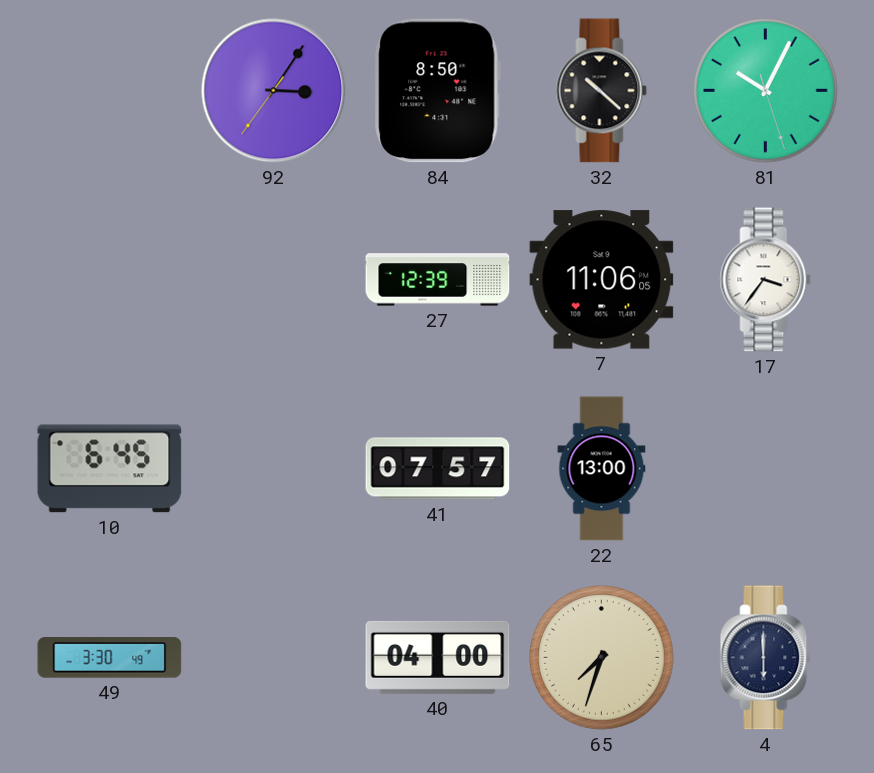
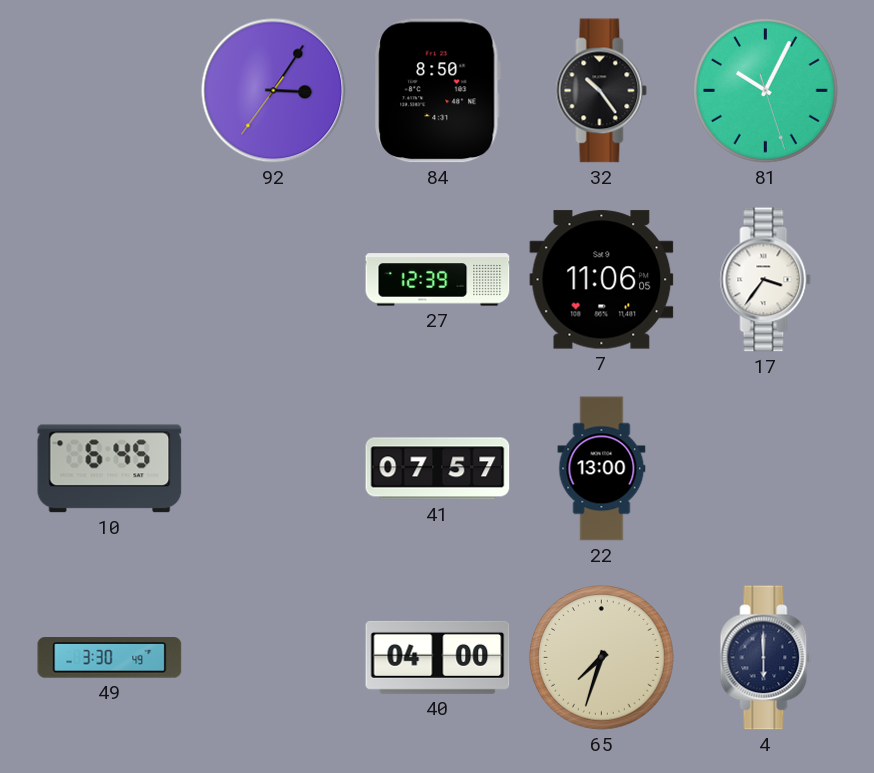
32: 10:22 -> 10:24
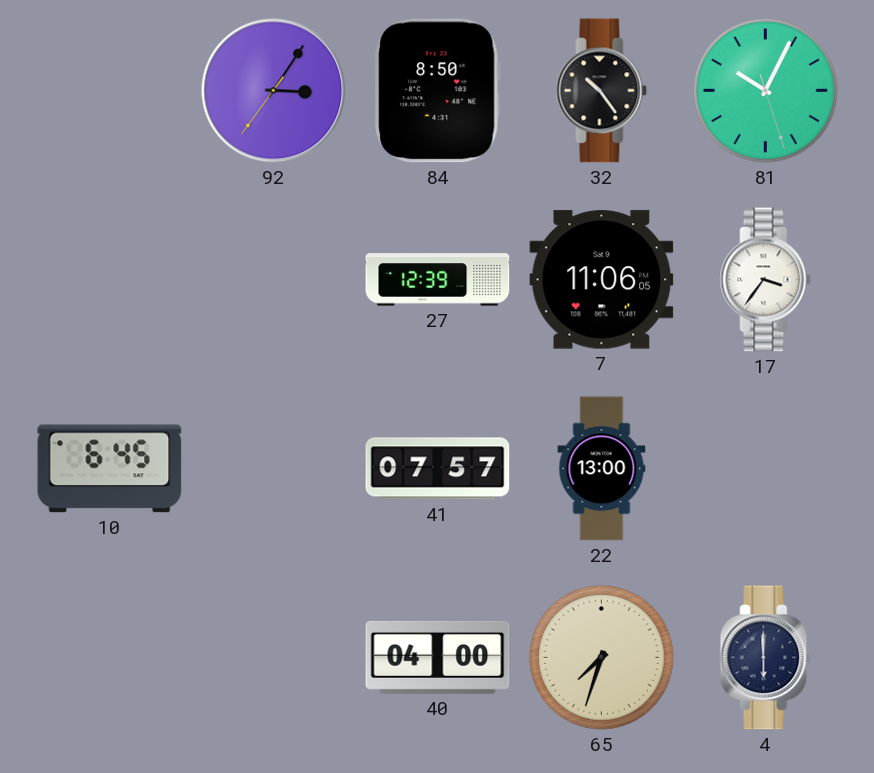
49: 3:30 -> none
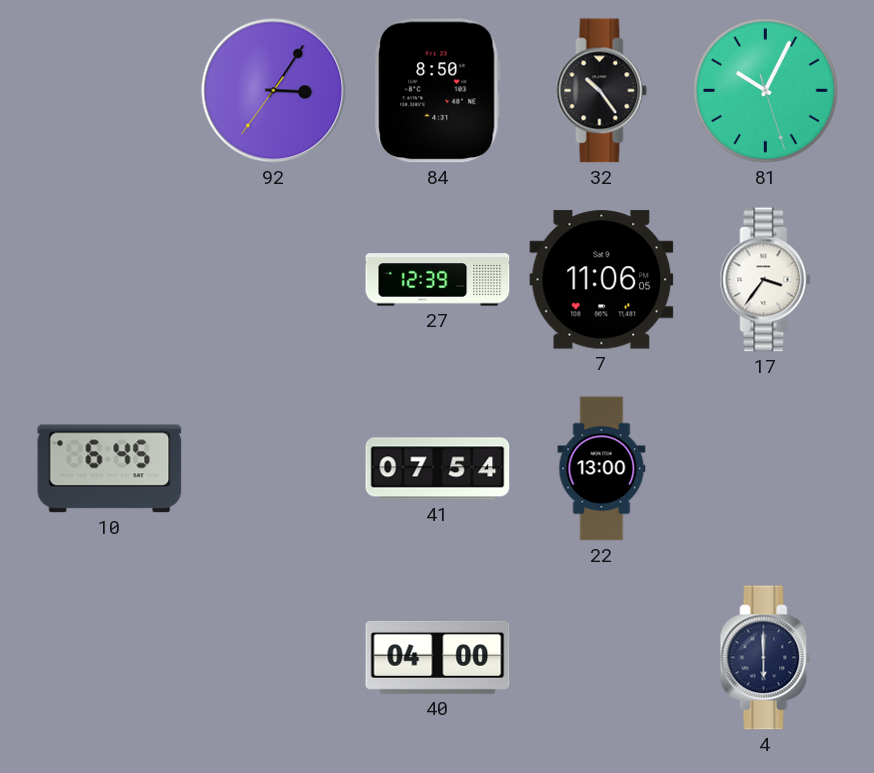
41: 07:57 -> 07:54
65: 7:33 -> none
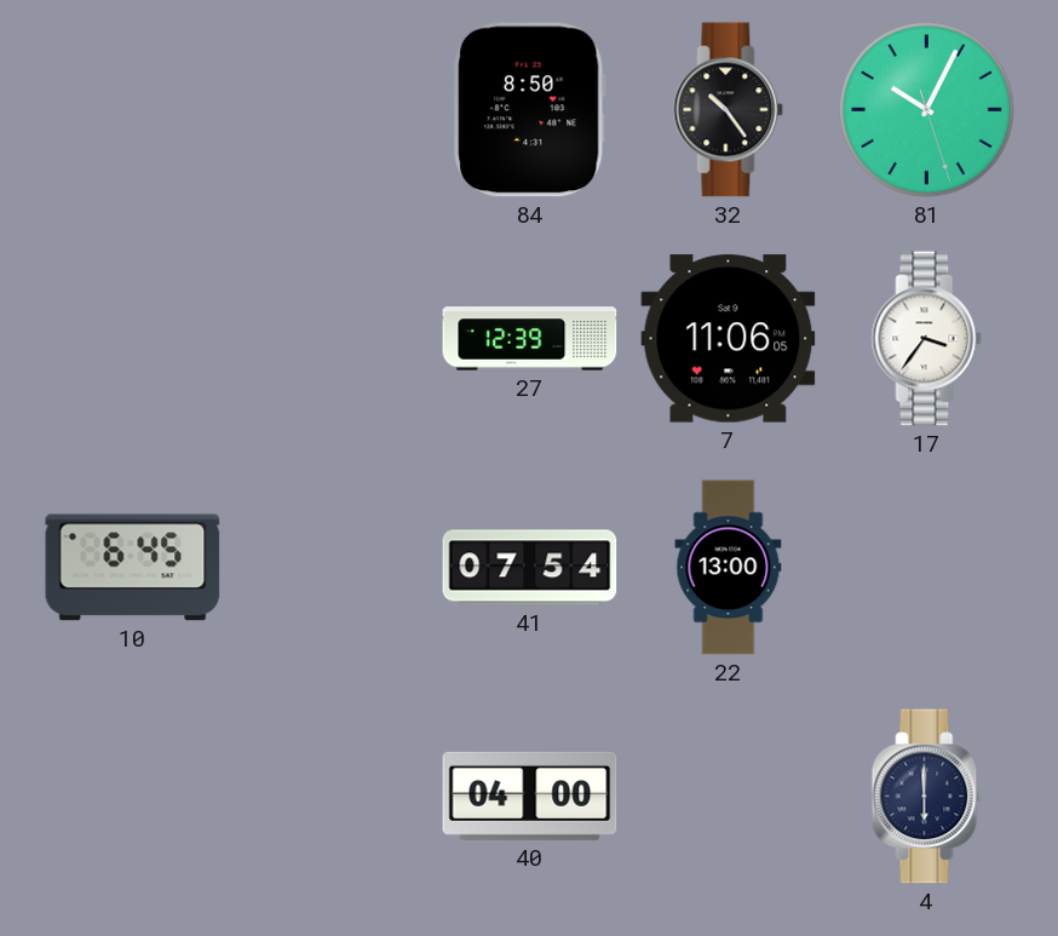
92: 3:05 -> none
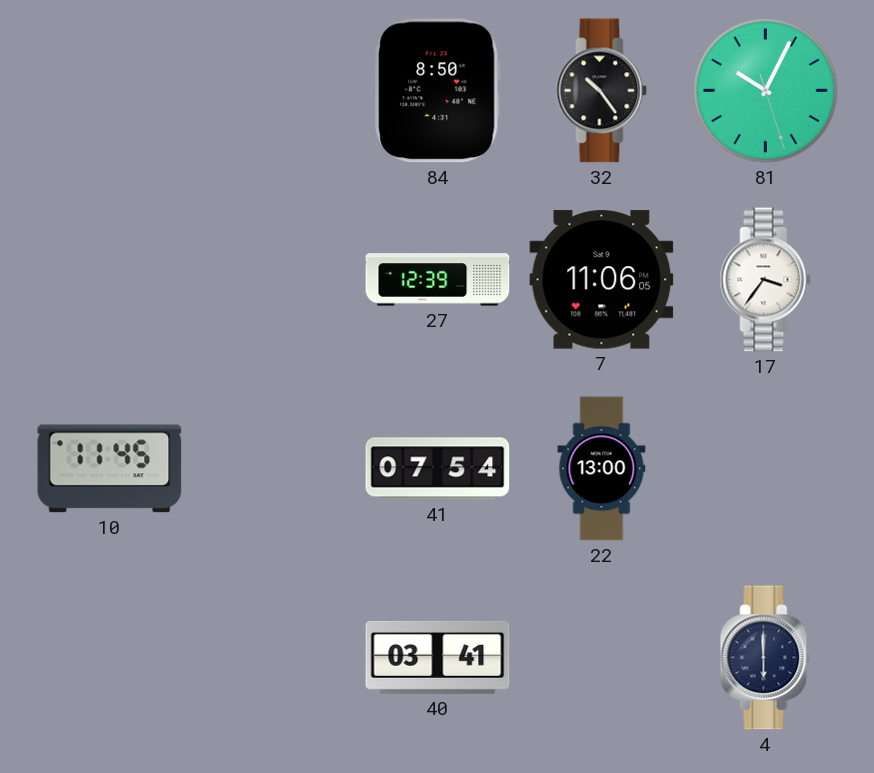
10: 6:45 -> 11:45
40: 04:00 -> 03:41
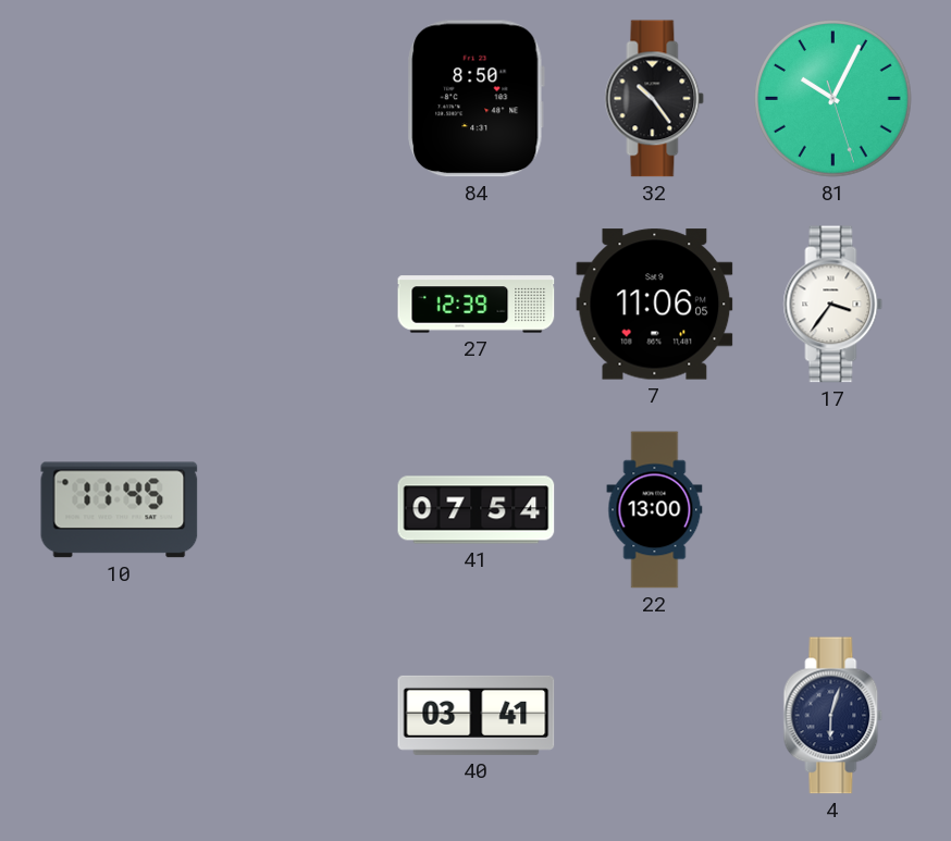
4: 6:00 -> 6:03
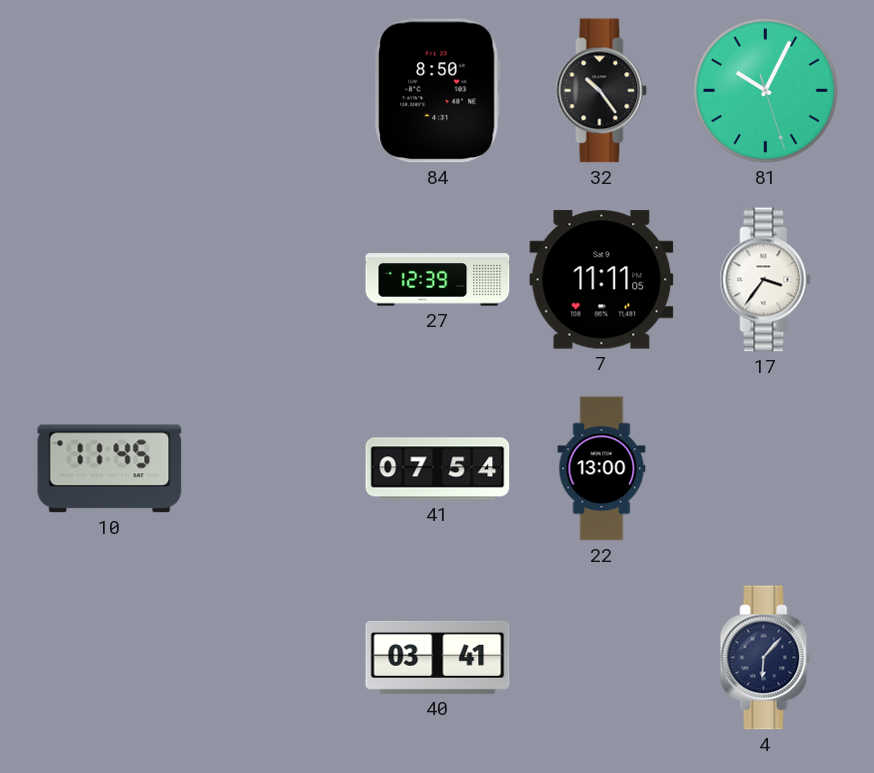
7: 11:06 -> 11:11
4: 6:03 -> 6:07
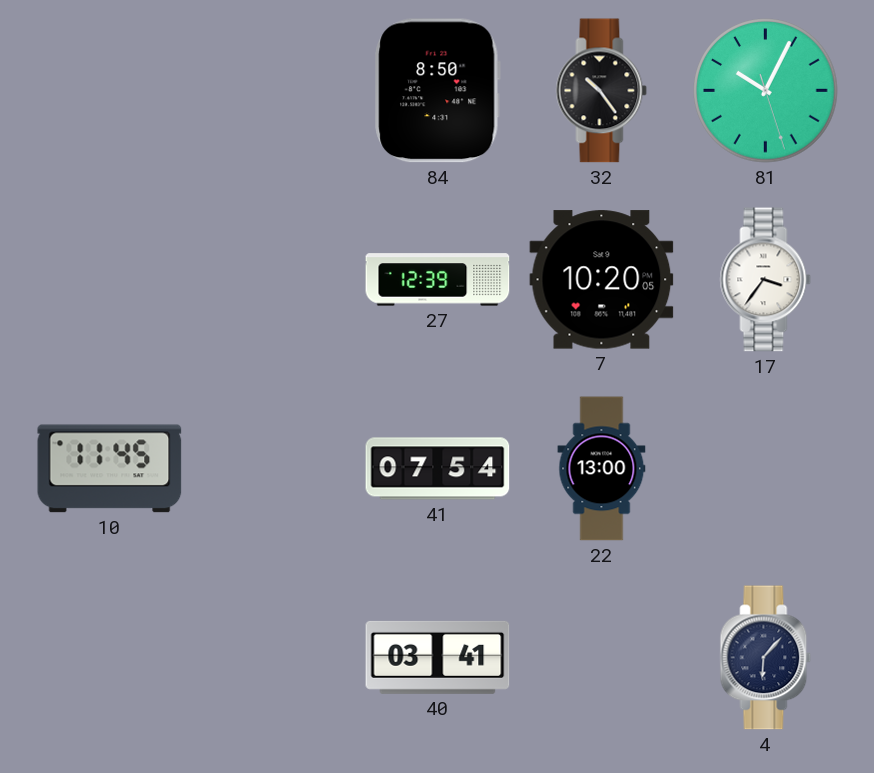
7: 11:11 -> 10:20
